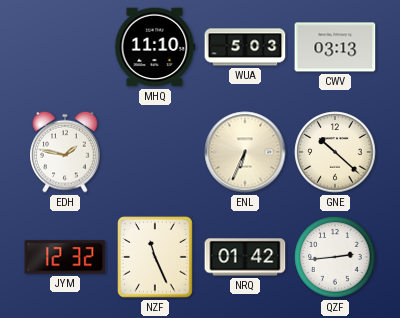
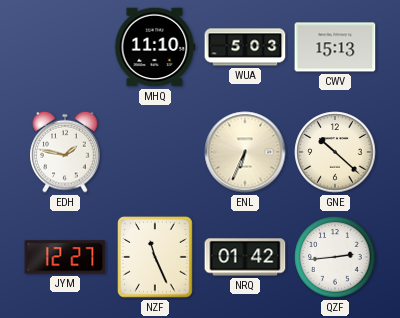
CWV: 03:13 -> 15:13
JYM: 12:32 -> 12:27
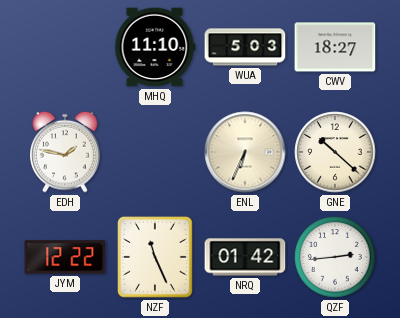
CWV: 15:13 -> 18:27
JYM: 12:27 -> 12:22
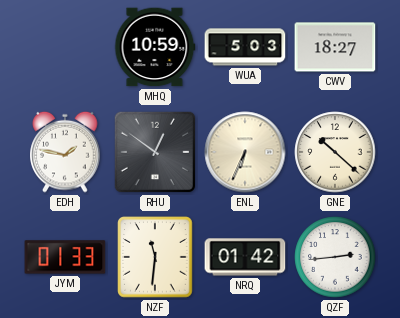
MHQ: 11:10 -> 10:59
RHU: none -> 12:51
JYM: 12:22 -> 01:33
NZF: 11:26 -> 11:31
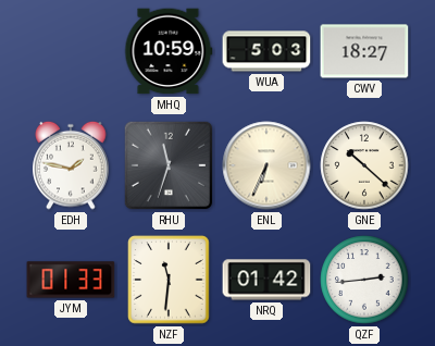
RHU: 12:51 -> 11:33
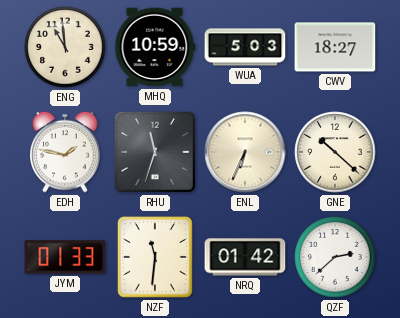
ENG: none -> 10:59
QZF: 2:44 -> 2:38
